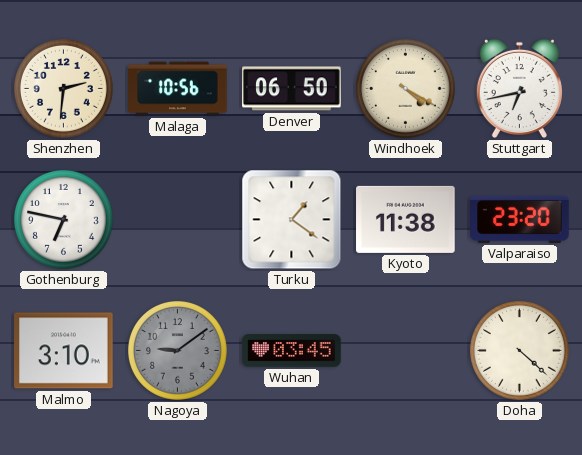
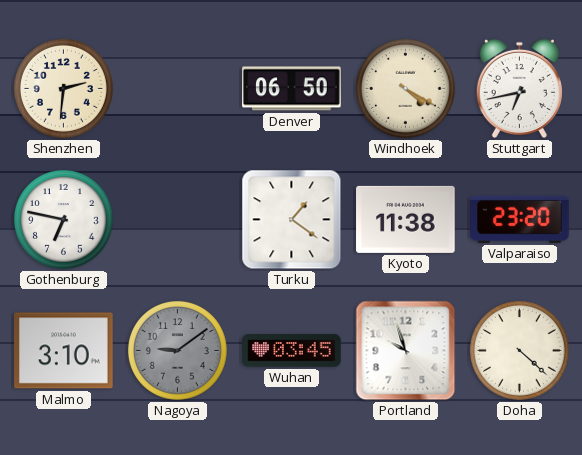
Malaga: 10:56 -> none
Portland: none -> 9:57
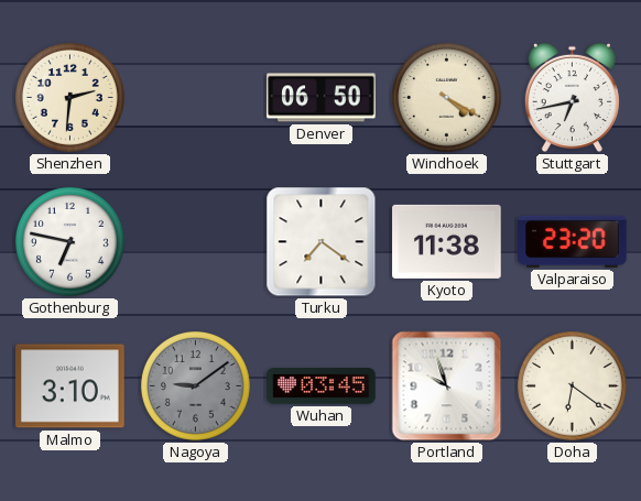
Turku: 1:21 -> 7:21
Doha: 4:22 -> 6:21
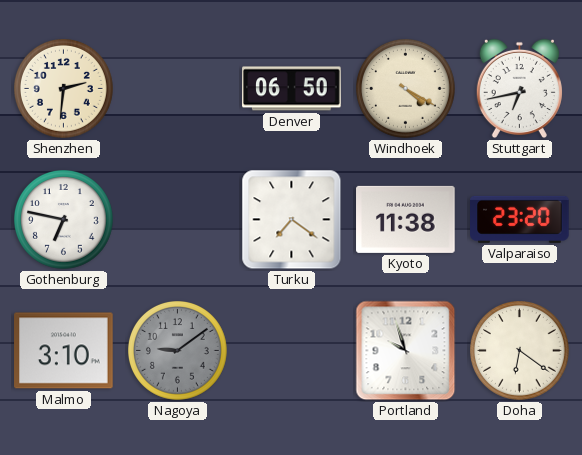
Wuhan: 03:45 -> none
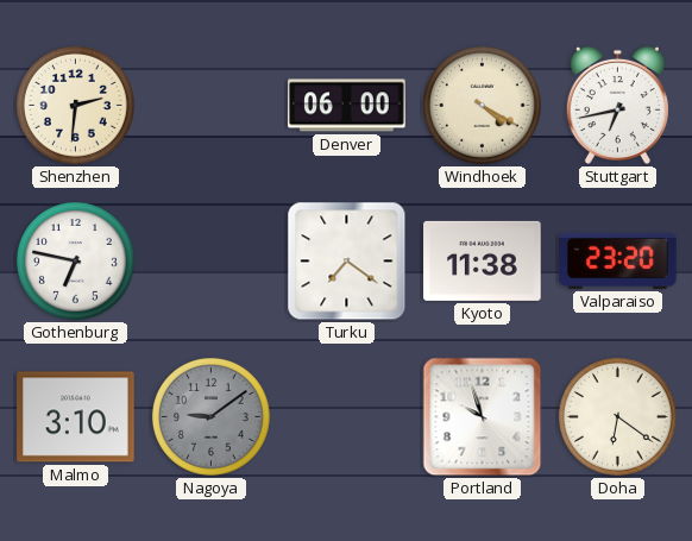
Denver: 06:50 -> 06:00
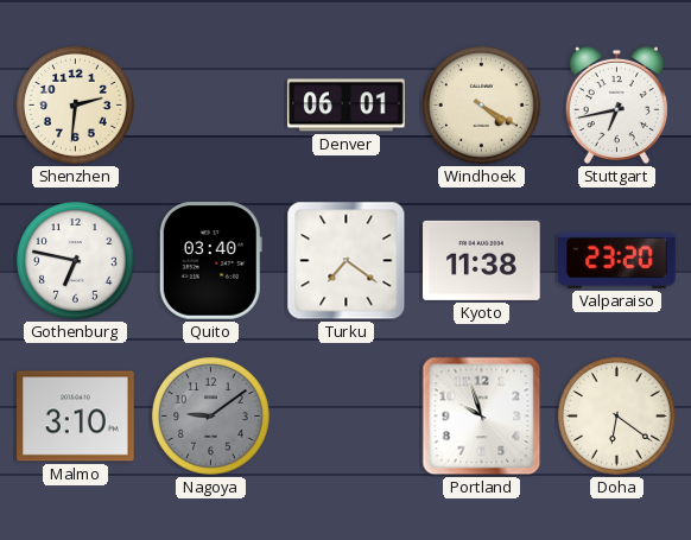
Denver: 06:00 -> 06:01
Quito: none -> 03:40
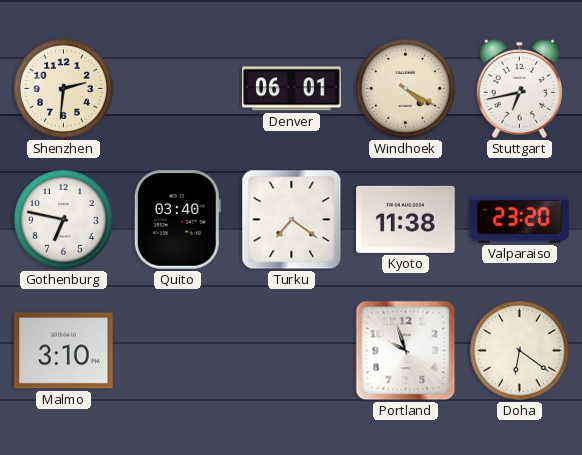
Nagoya: 9:09 -> none
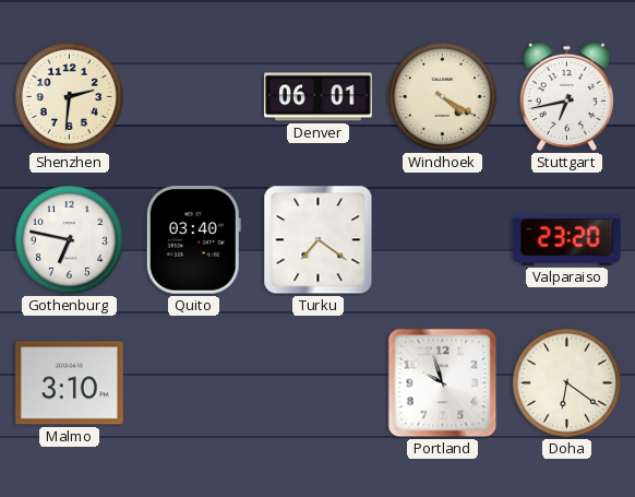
Kyoto: 11:38 -> none
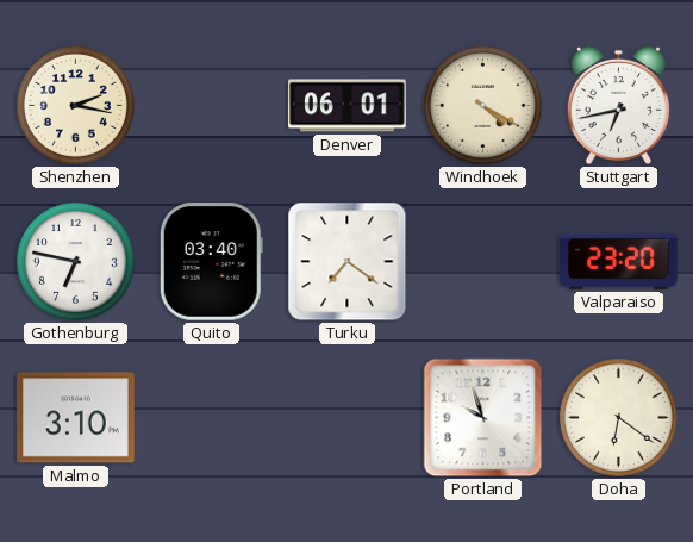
Shenzhen: 2:31 -> 2:17
